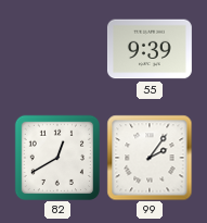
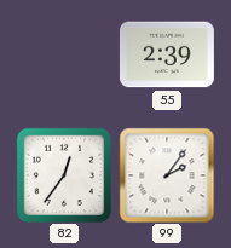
55: 9:39 -> 2:39
82: 12:40 -> 12:36
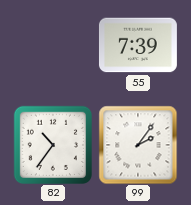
55: 2:39 -> 7:39
82: 12:36 -> 10:36
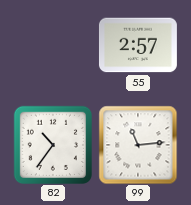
55: 7:39 -> 2:57
99: 2:06 -> 11:14
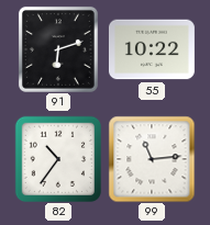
91: none -> 6:12
55: 2:57 -> 10:22
